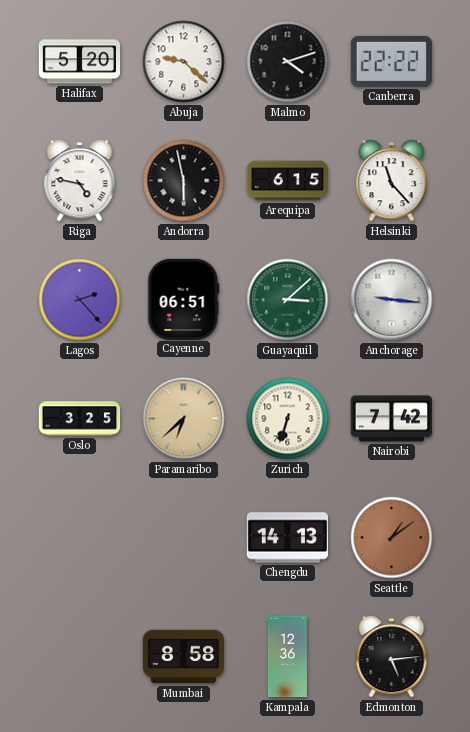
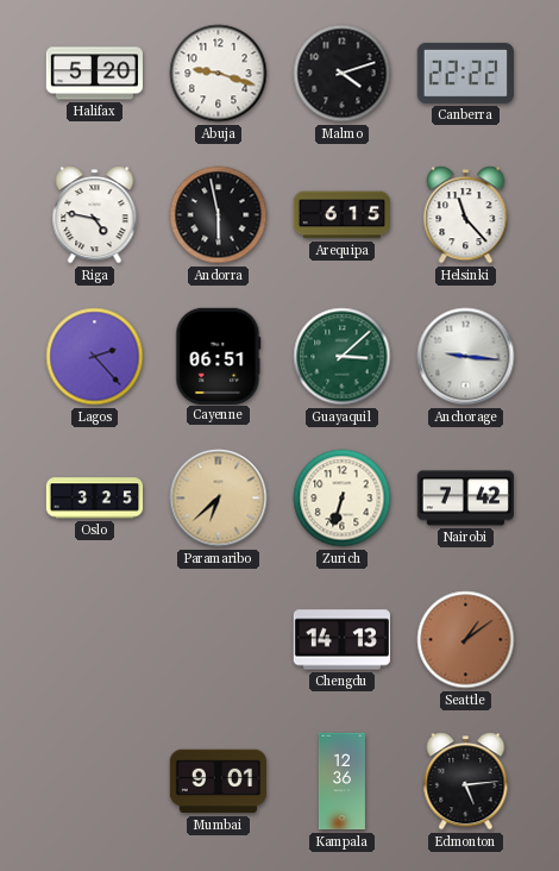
Abuja: 9:22 -> 9:18
Mumbai: 8:58 -> 9:01
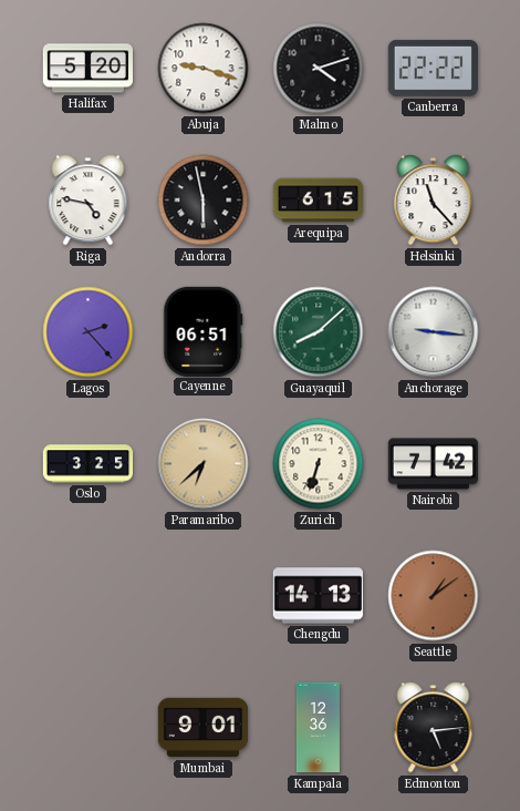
Guayaquil: 3:08 -> 8:08
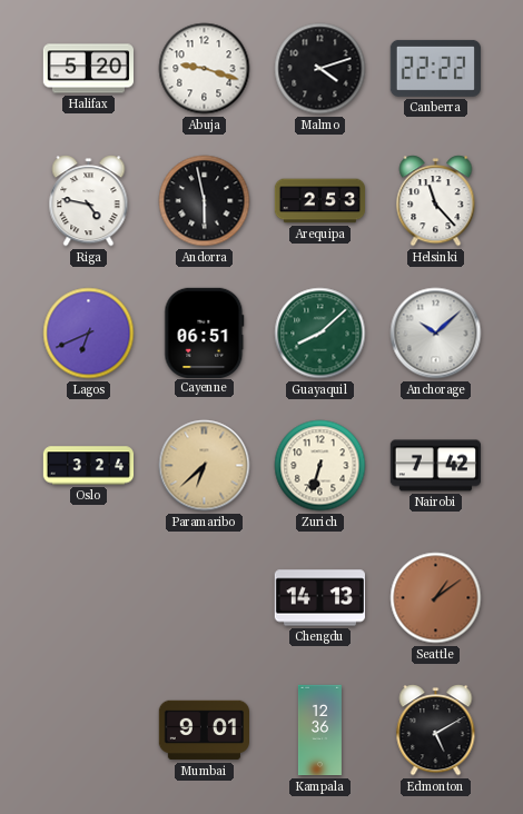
Arequipa: 6:15 -> 2:53
Lagos: 2:23 -> 6:41
Anchorage: 9:16 -> 10:08
Oslo: 3:25 -> 3:24
Edmonton: 5:14 -> 5:10
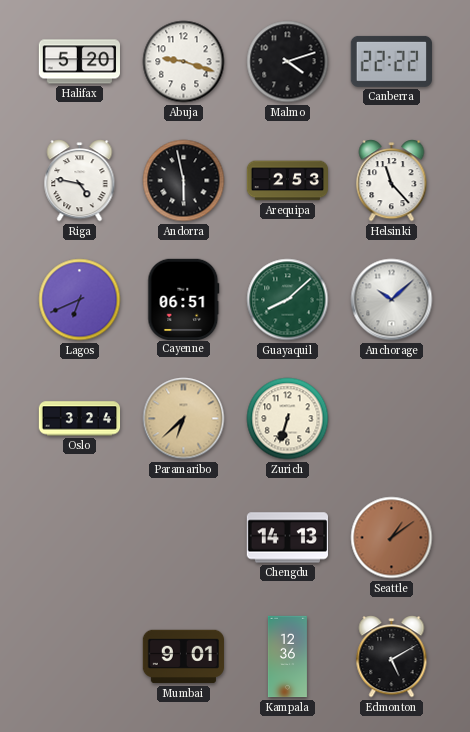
Nairobi: 7:42 -> none
